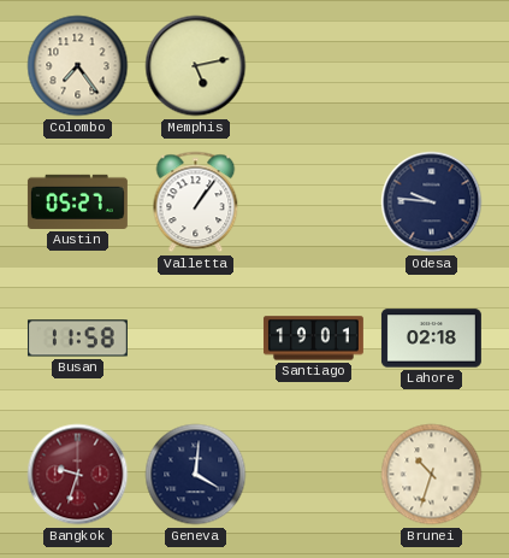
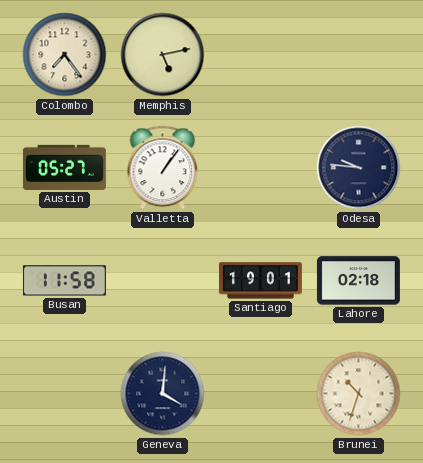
Bangkok: 9:33 -> none
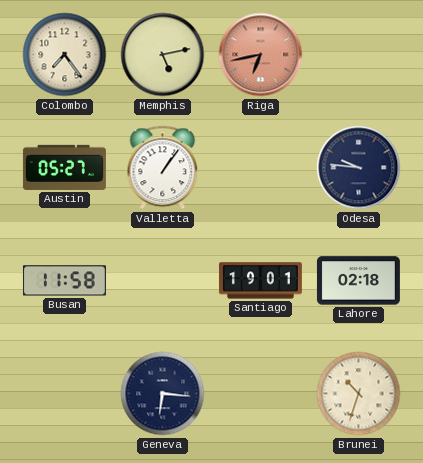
Riga: none -> 6:43
Geneva: 4:01 -> 6:16
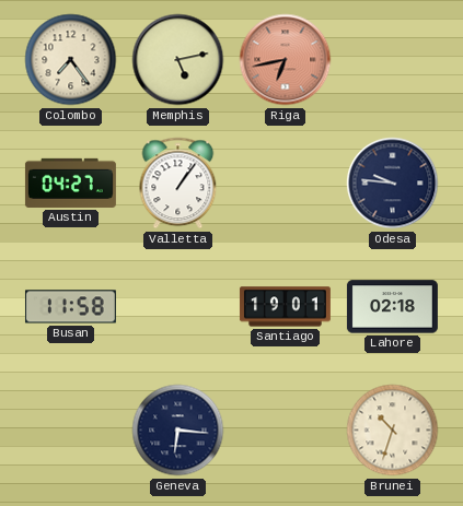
Austin: 05:27 -> 04:27
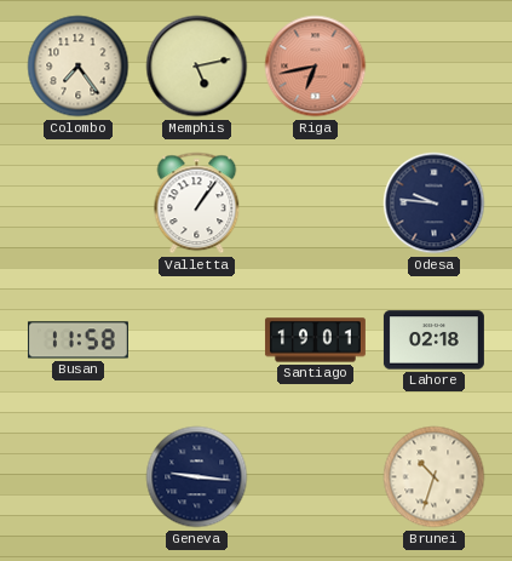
Austin: 04:27 -> none
Geneva: 6:16 -> 9:16
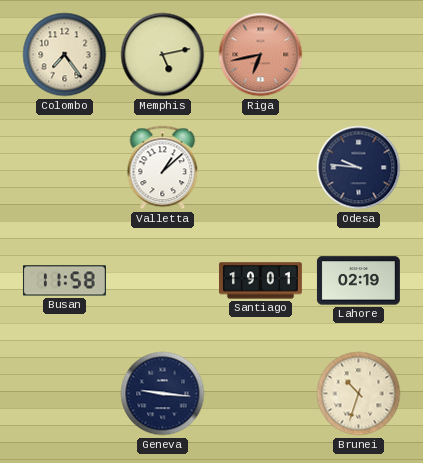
Valletta: 1:06 -> 1:08
Lahore: 02:18 -> 02:19
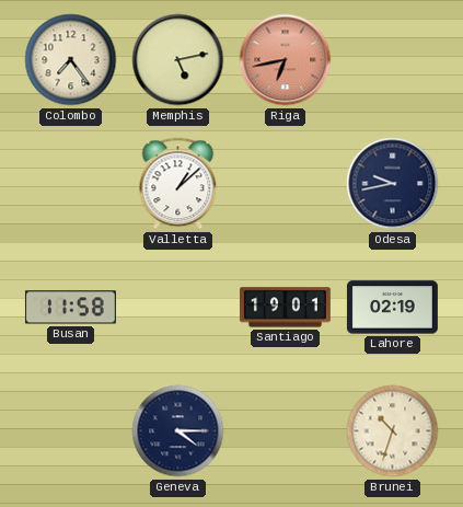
Odesa: 9:46 -> 9:43
Geneva: 9:16 -> 4:15
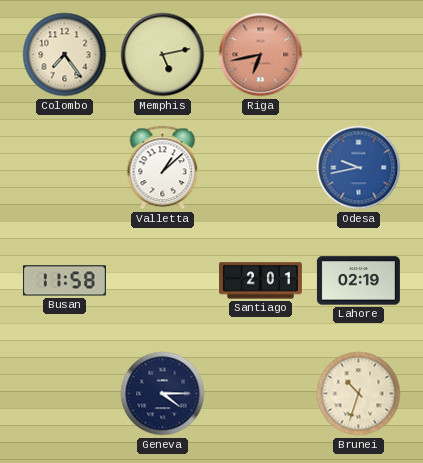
Odesa dial: navy -> blue
Santiago: 19:01 -> 2:01
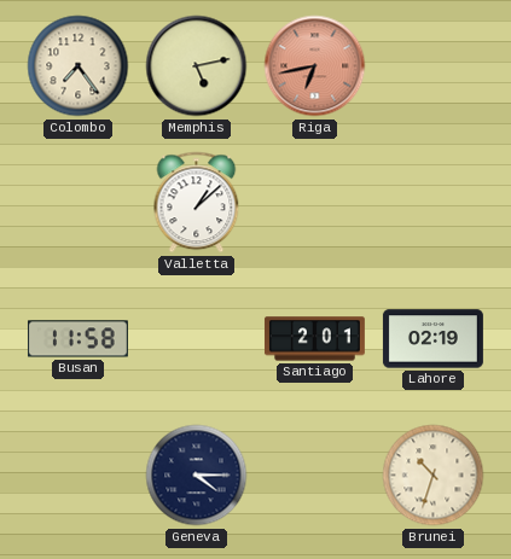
Odesa: 9:43 -> none
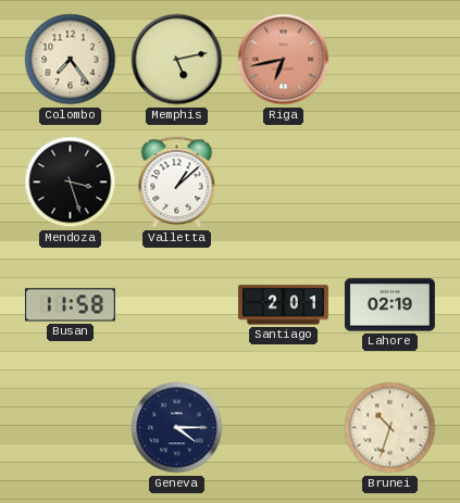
Mendoza: none -> 3:27
